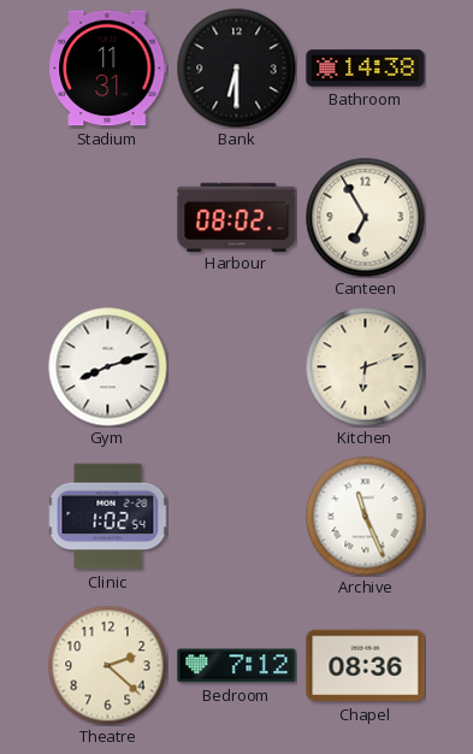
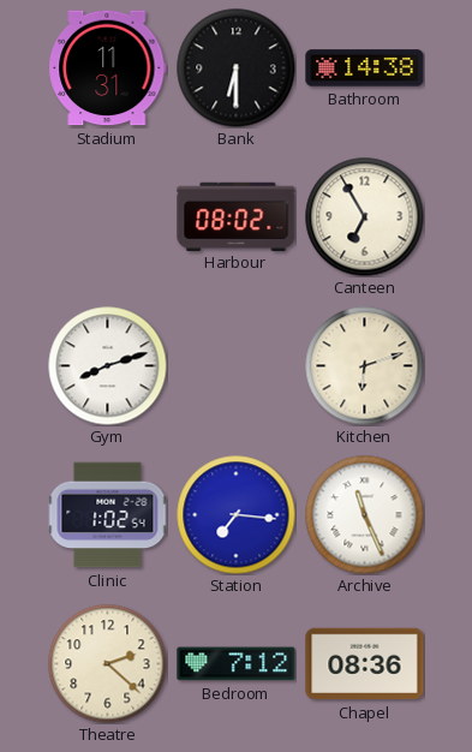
Station: none -> 7:16
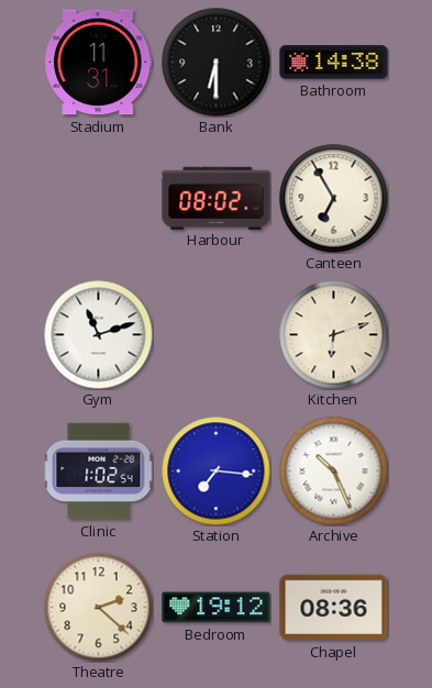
Gym: 8:12 -> 11:12
Archive: 11:26 -> 10:26
Bedroom: 7:12 -> 19:12
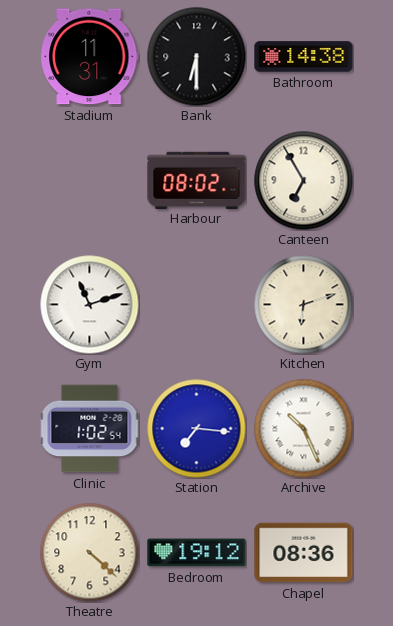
Theatre: 2:22 -> 4:22
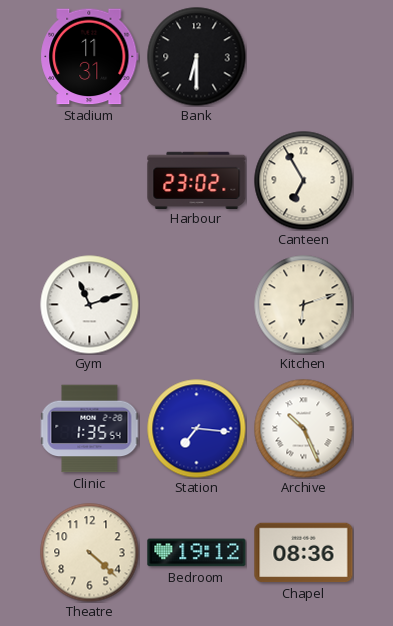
Bathroom: 14:38 -> none
Harbour: 08:02 -> 23:02
Clinic: 1:02 -> 1:35
